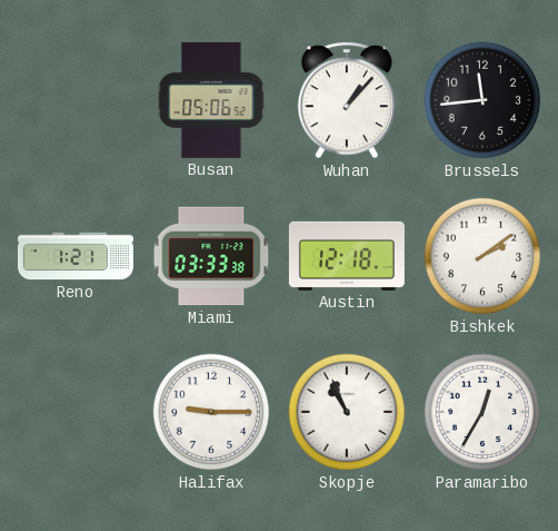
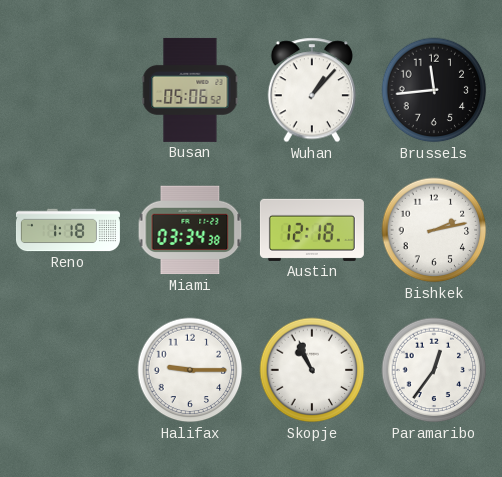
Reno: 1:21 -> 1:18
Miami: 03:33 -> 03:34
Bishkek: 2:09 -> 2:13
Paramaribo: 12:35 -> 12:36
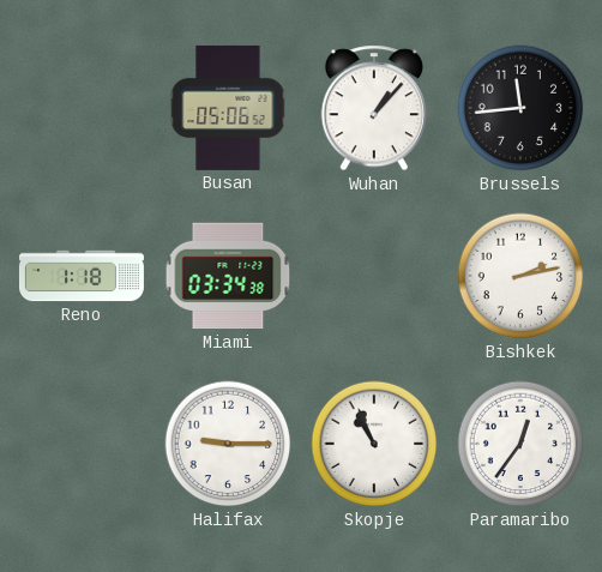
Austin: 12:18 -> none
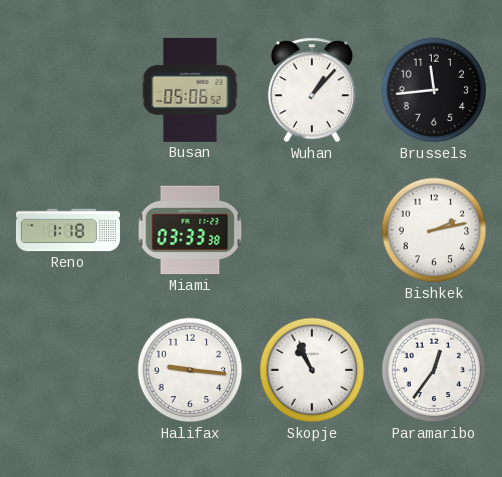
Miami: 03:34 -> 03:33
Halifax: 9:15 -> 9:16
